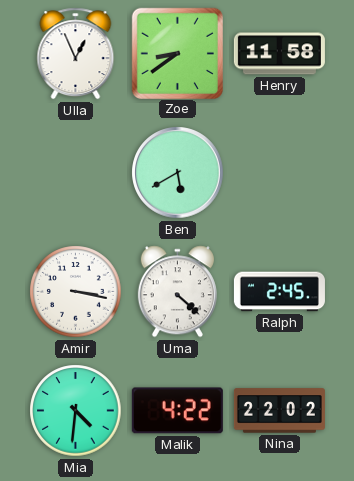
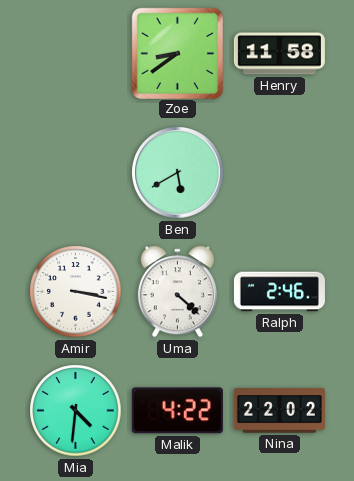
Ulla: 12:56 -> none
Ralph: 2:45 -> 2:46
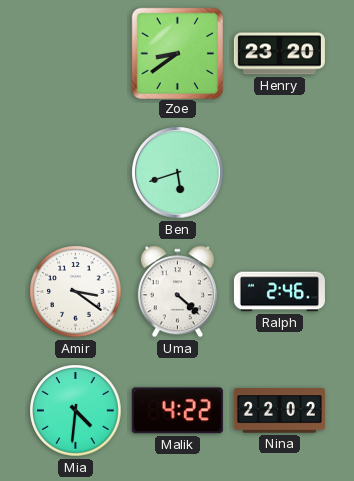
Henry: 11:58 -> 23:20
Ben: 5:40 -> 5:42
Amir: 3:17 -> 3:21
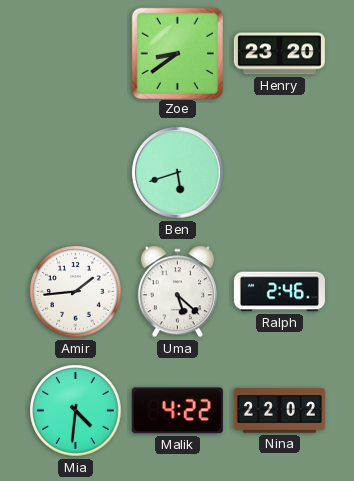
Amir: 3:21 -> 1:44
Uma: 4:22 -> 5:22
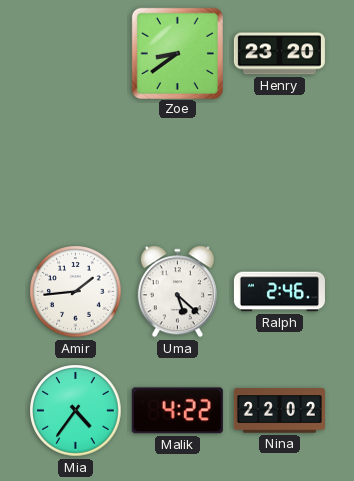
Ben: 5:42 -> none
Mia: 4:31 -> 4:36
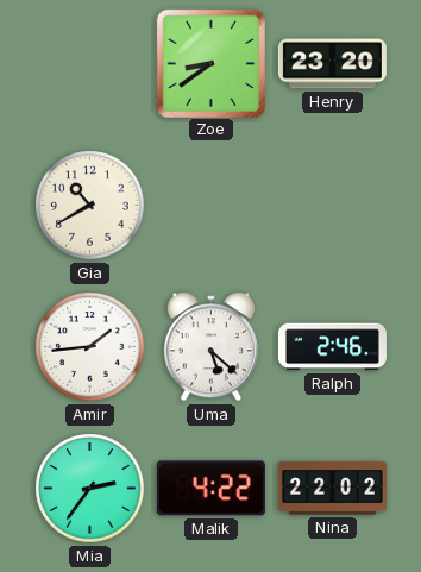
Gia: none -> 10:40
Mia: 4:36 -> 2:36
